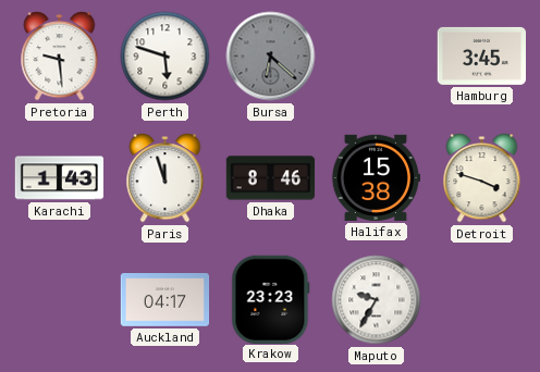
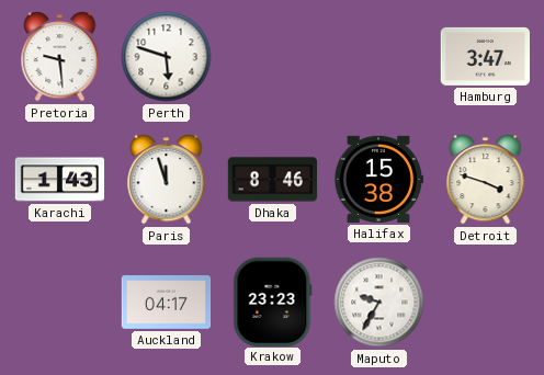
Bursa: 6:22 -> none
Hamburg: 3:45 -> 3:47
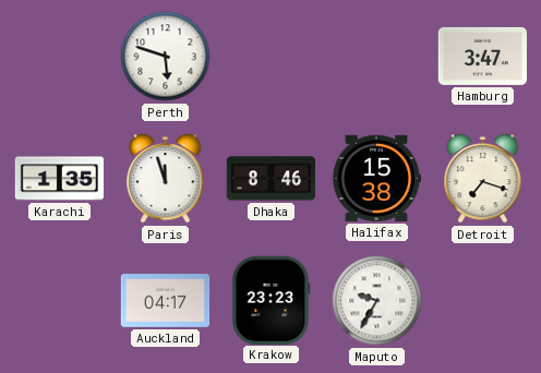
Pretoria: 9:29 -> none
Karachi: 1:43 -> 1:35
Detroit: 3:48 -> 7:18
